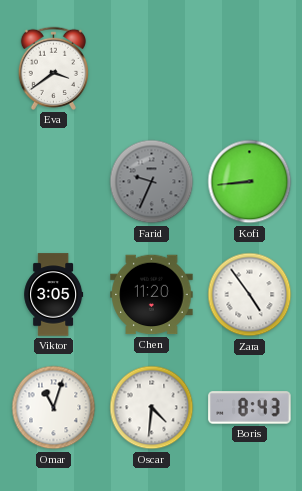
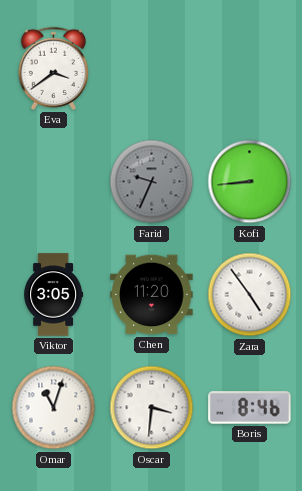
Oscar: 4:31 -> 3:31
Boris: 8:43 -> 8:46
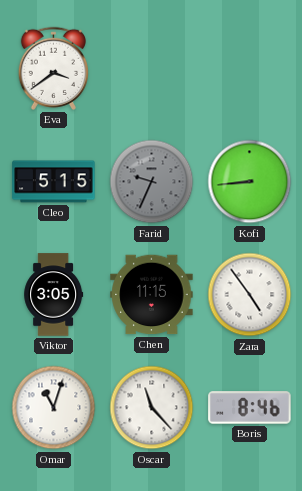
Cleo: none -> 5:15
Chen: 11:20 -> 11:15
Oscar: 3:31 -> 11:23
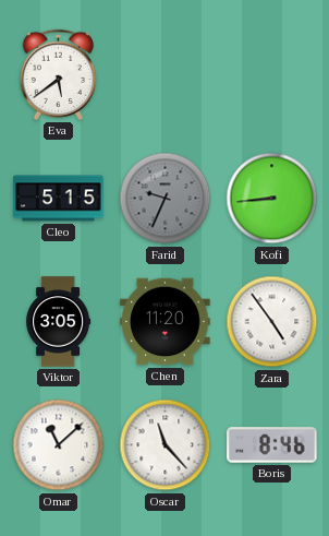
Eva: 3:39 -> 5:39
Chen: 11:15 -> 11:20
Omar: 11:03 -> 11:08
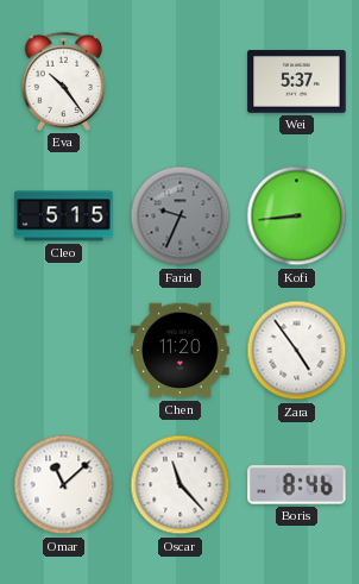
Eva: 5:39 -> 10:24
Wei: none -> 5:37
Viktor: 3:05 -> none
